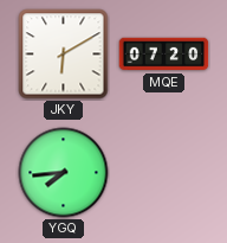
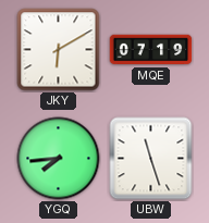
MQE: 07:20 -> 07:19
UBW: none -> 11:27
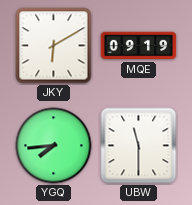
MQE: 07:19 -> 09:19
UBW: 11:27 -> 11:30
